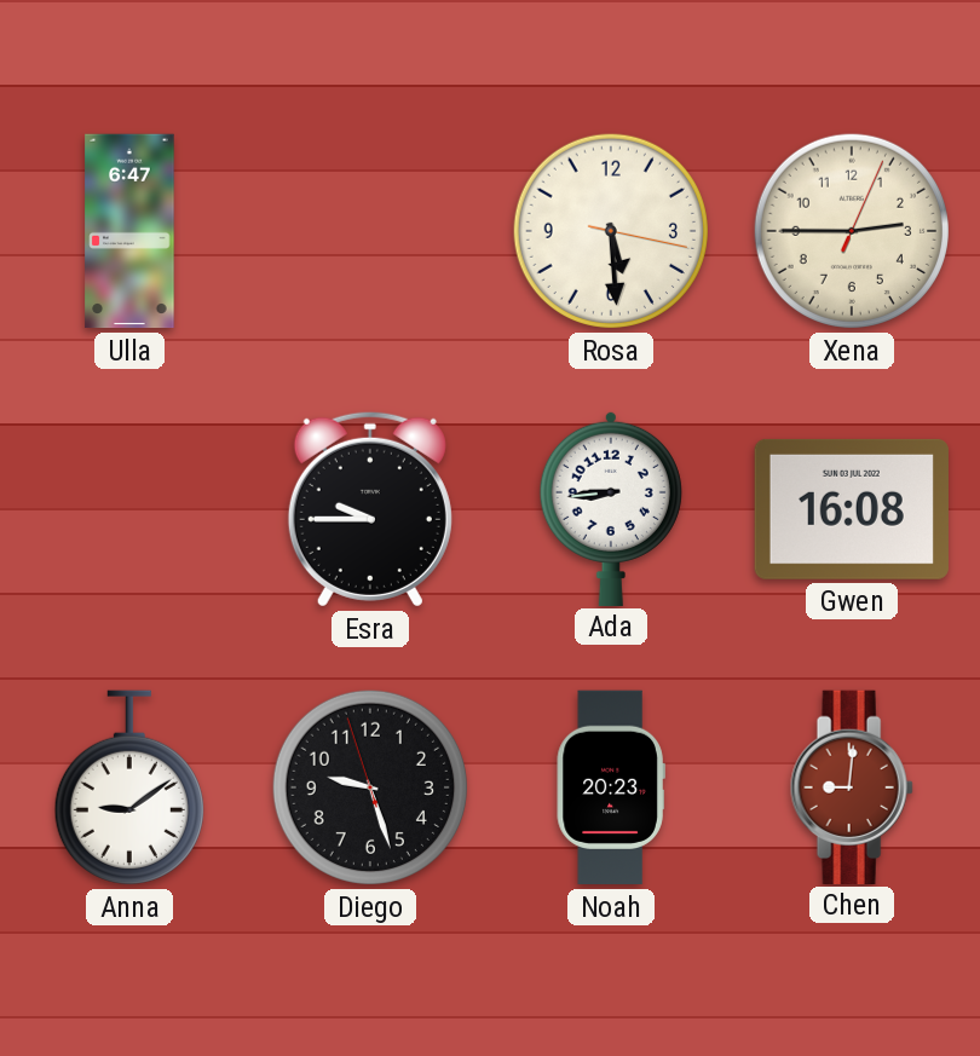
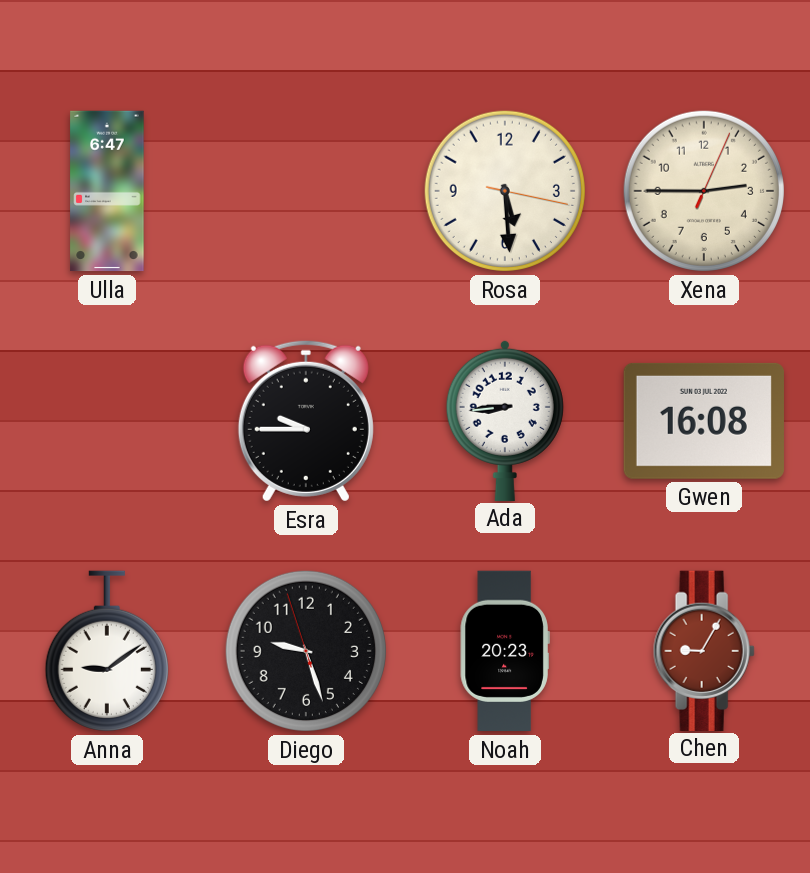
Chen: 9:01 -> 9:05
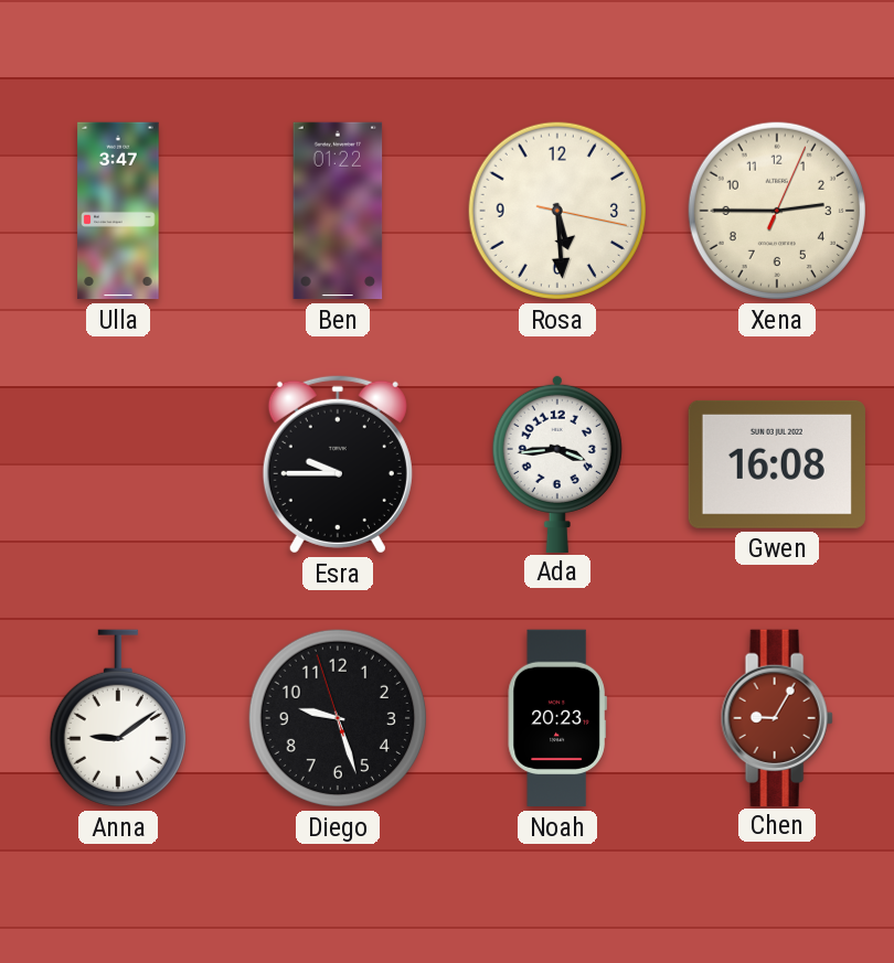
Ulla: 6:47 -> 3:47
Ben: none -> 01:22
Ada: 8:44 -> 3:44
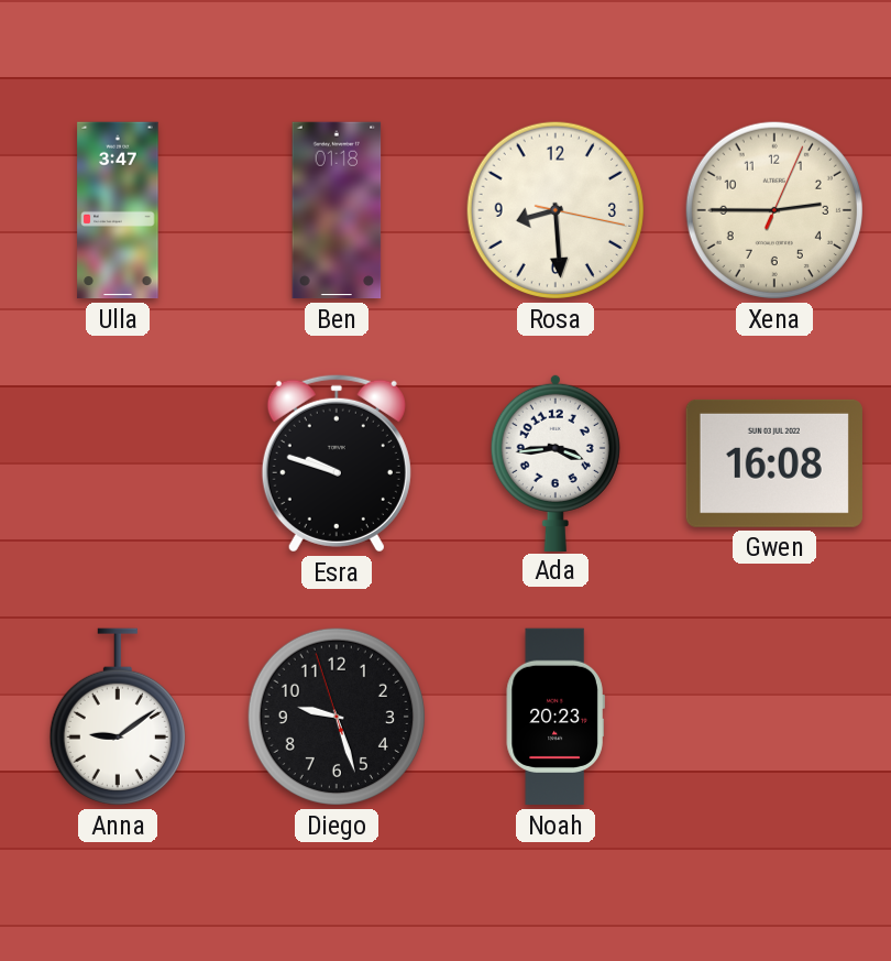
Ben: 01:22 -> 01:18
Rosa: 5:29 -> 8:29
Esra: 9:45 -> 9:48
Chen: 9:05 -> none
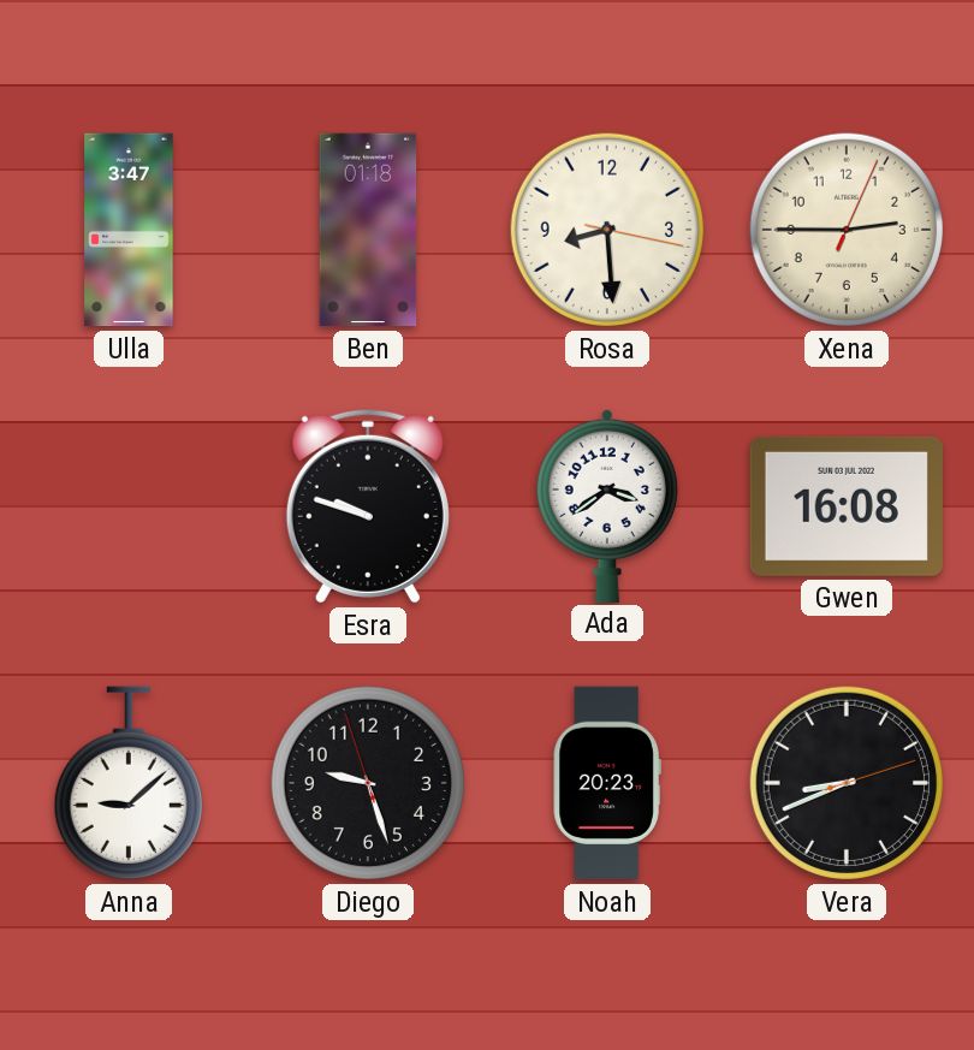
Ada: 3:44 -> 3:39
Anna: 9:09 -> 9:08
Vera: none -> 8:41
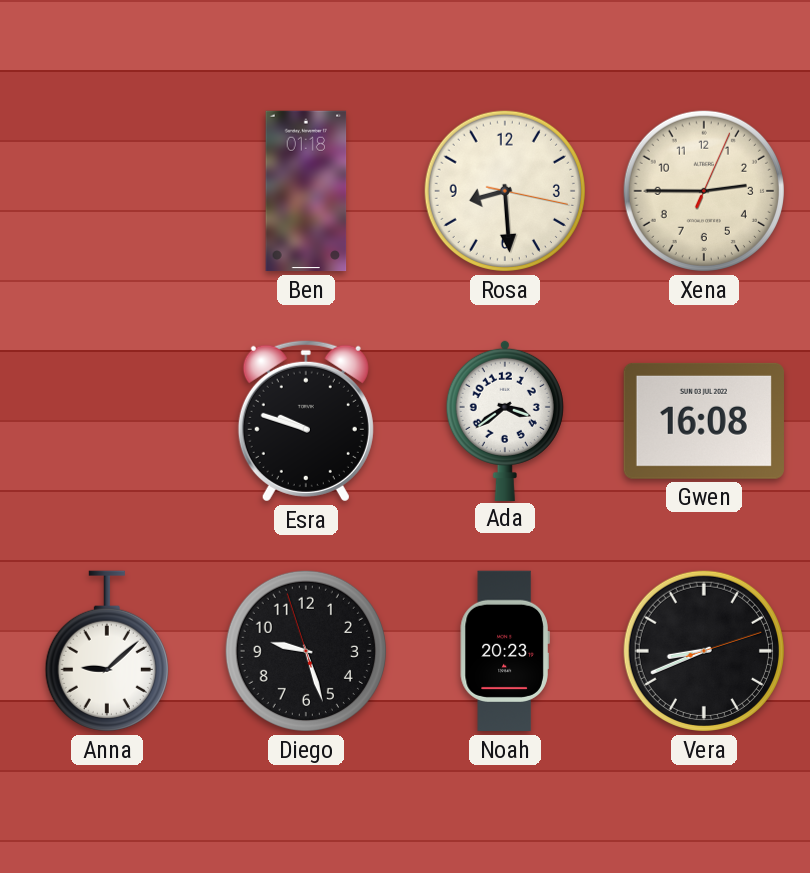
Ulla: 3:47 -> none
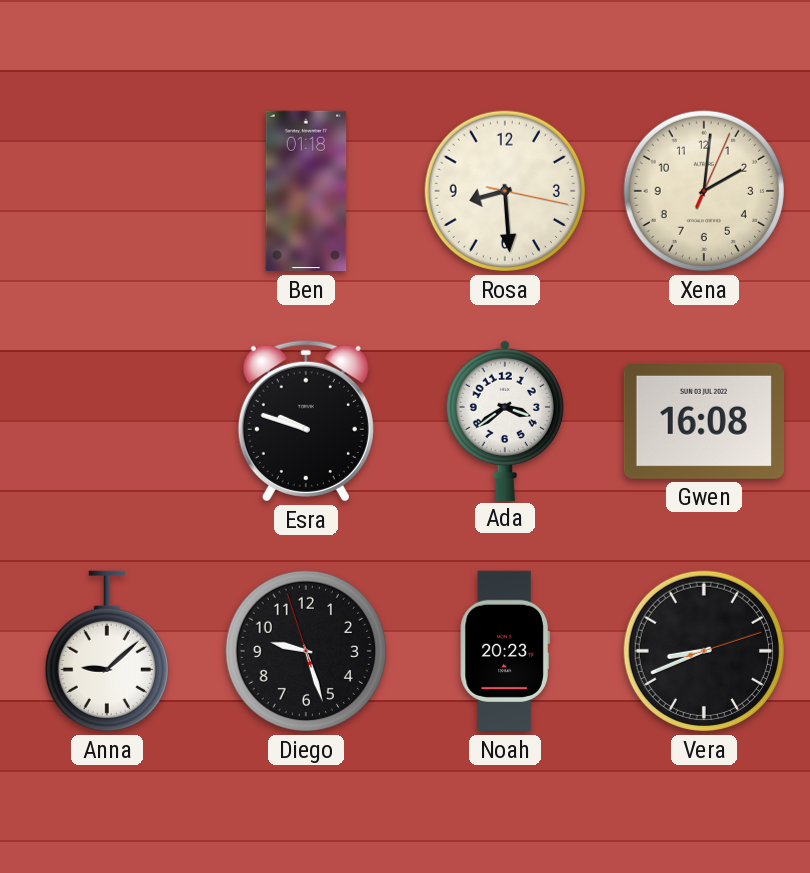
Xena: 2:45 -> 2:01
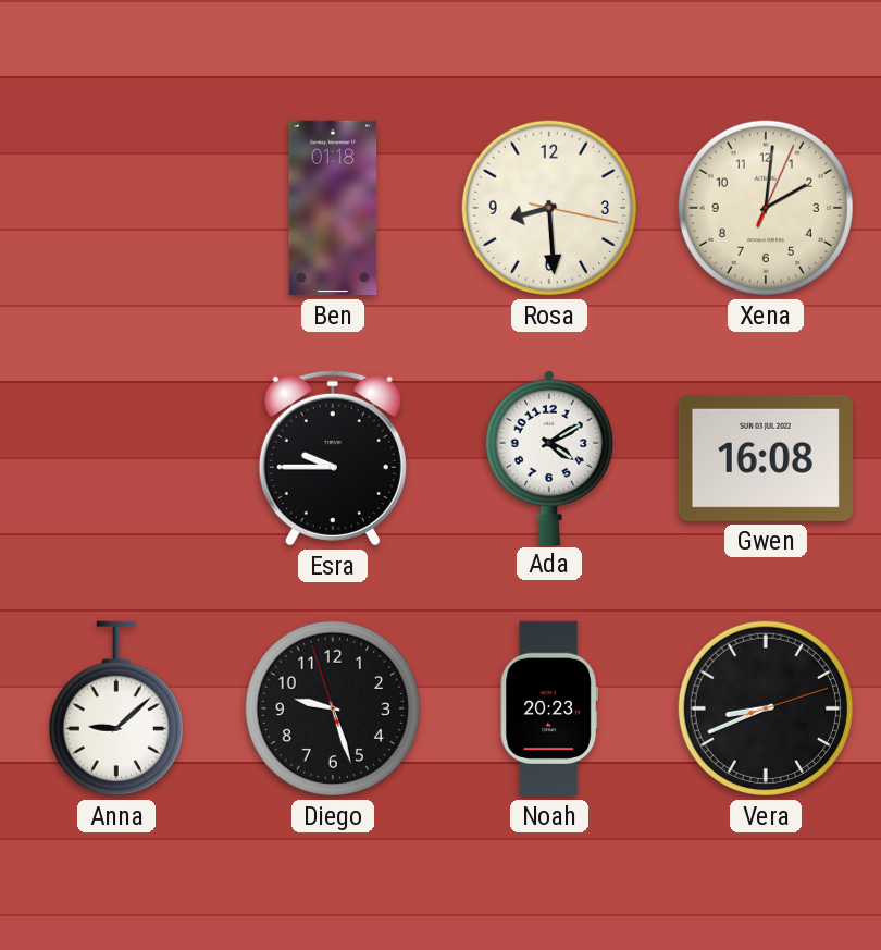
Esra: 9:48 -> 9:45
Ada: 3:39 -> 4:10
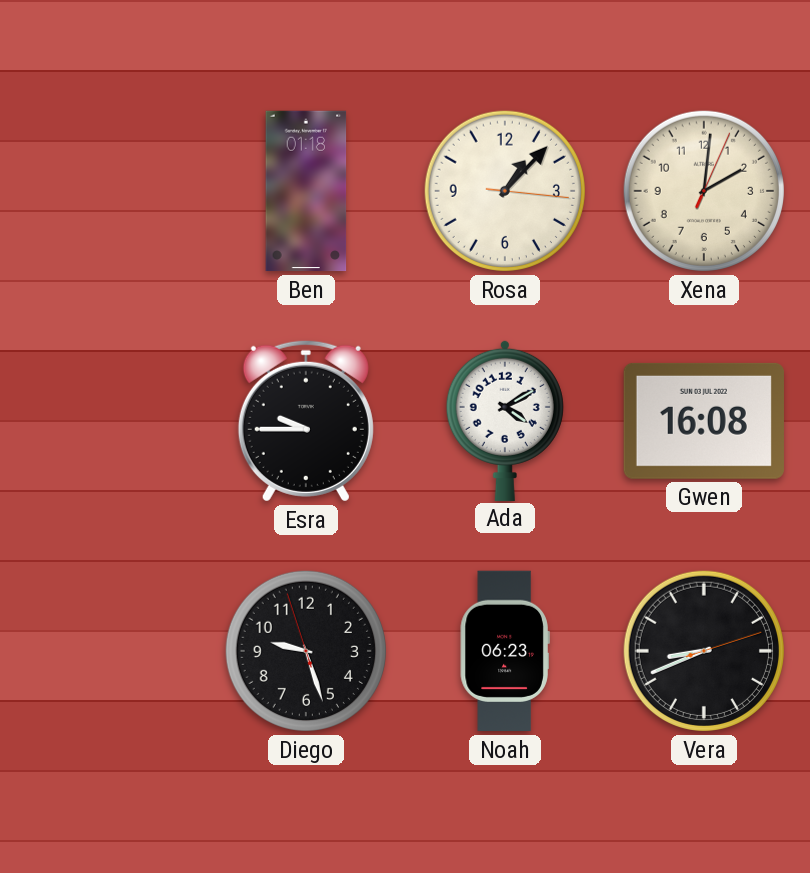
Rosa: 8:29 -> 1:07
Anna: 9:08 -> none
Noah: 20:23 -> 06:23
